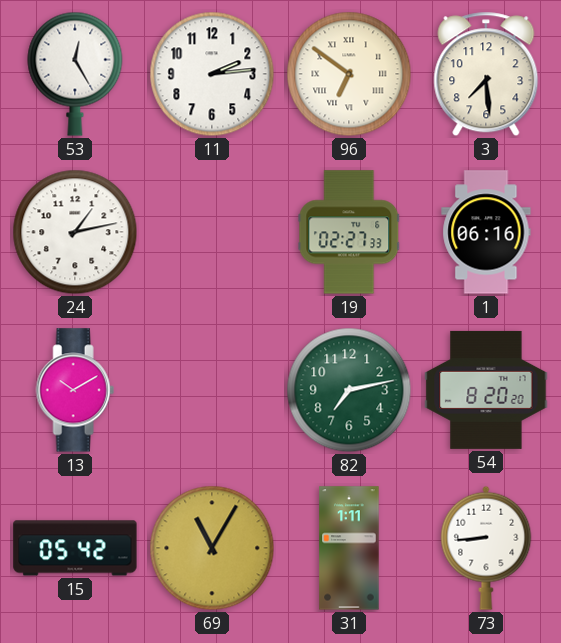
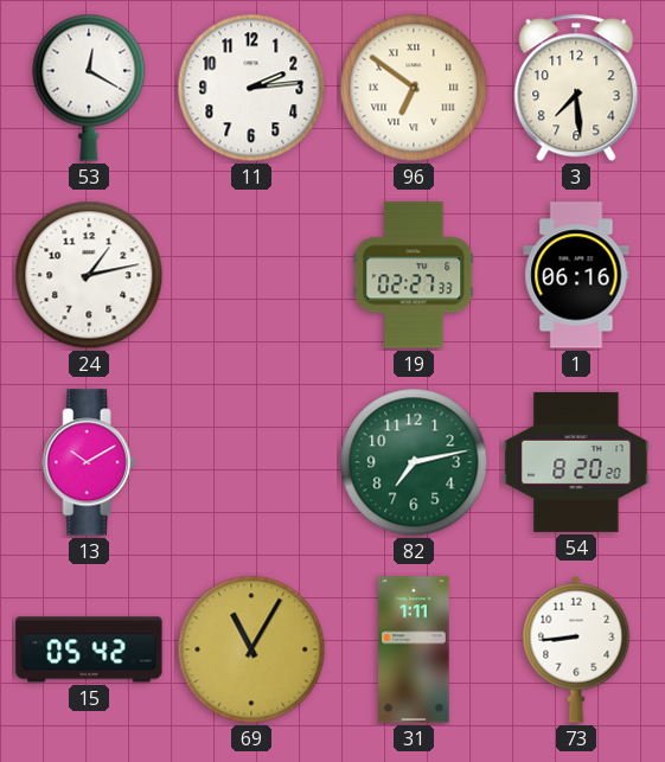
53: 12:25 -> 12:20
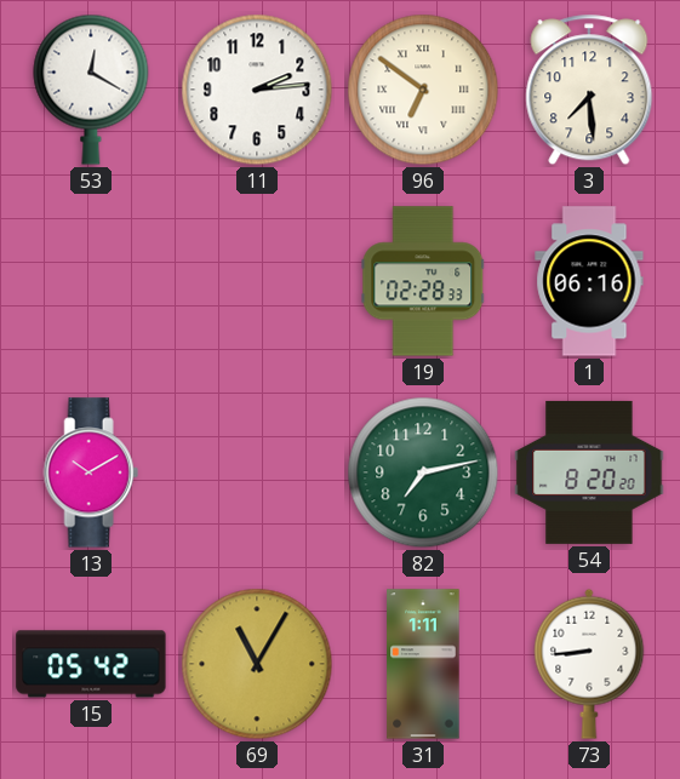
24: 1:13 -> none
19: 02:27 -> 02:28
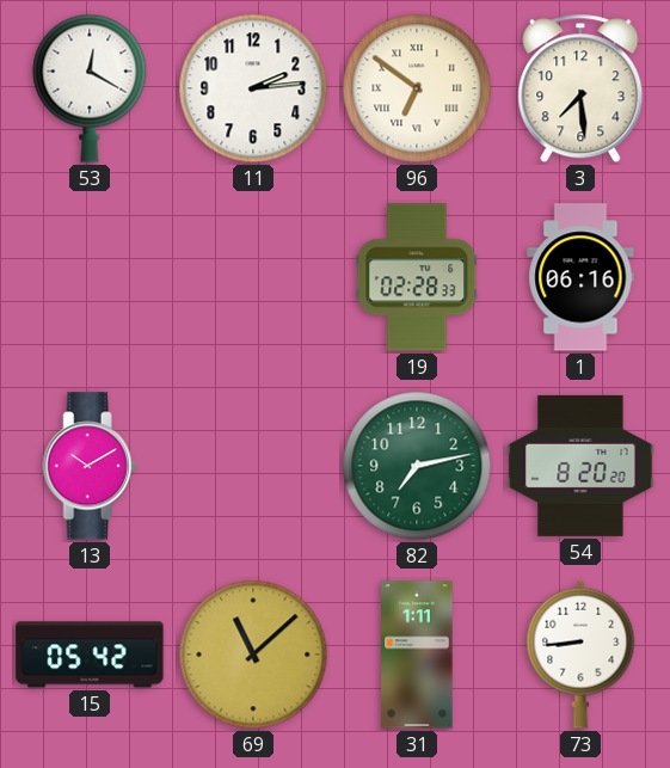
69: 11:05 -> 11:08
